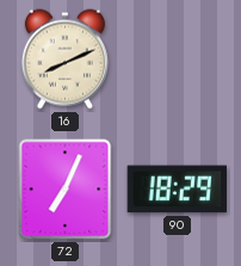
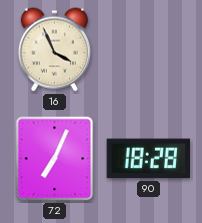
16: 8:11 -> 3:56
90: 18:29 -> 18:28
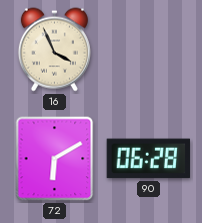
72: 7:04 -> 6:10
90: 18:28 -> 06:28
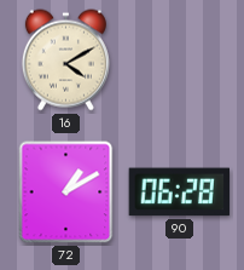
16: 3:56 -> 4:10
72: 6:10 -> 1:10
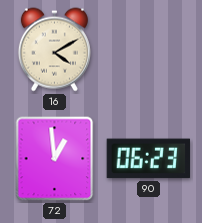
72: 1:10 -> 12:59
90: 06:28 -> 06:23
